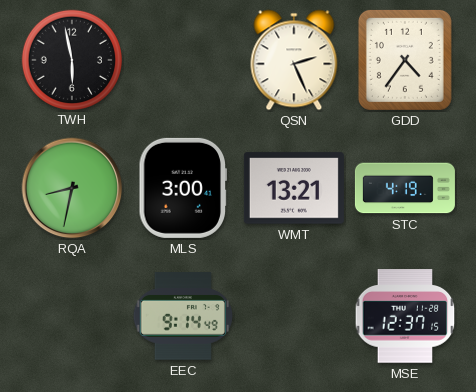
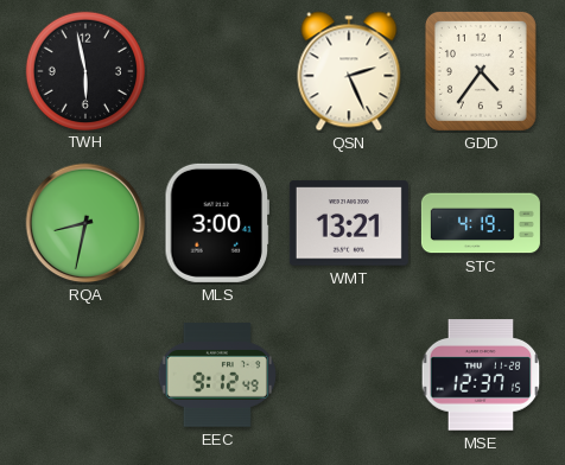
EEC: 9:14 -> 9:12
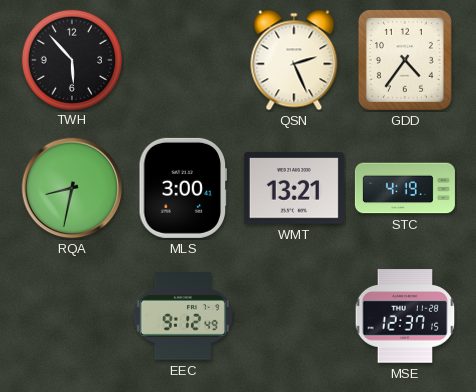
TWH: 5:58 -> 5:53
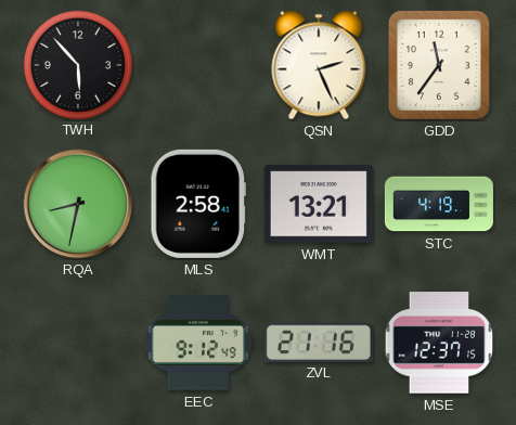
GDD: 4:36 -> 11:36
MLS: 3:00 -> 2:58
ZVL: none -> 21:16
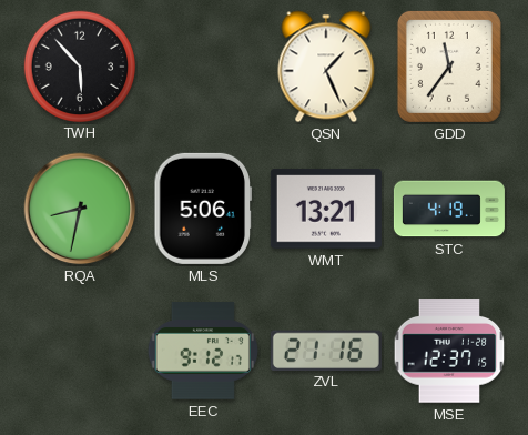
QSN: 2:26 -> 1:26
MLS: 2:58 -> 5:06
EEC: 9:12:49 -> 9:12:17
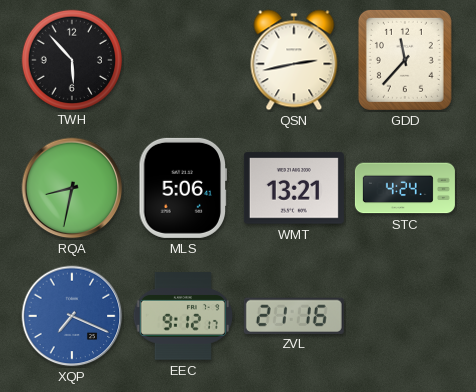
QSN: 1:26 -> 2:43
GDD: 11:36 -> 11:37
STC: 4:19 -> 4:24
XQP: none -> 7:19
MSE: 12:37 -> none
